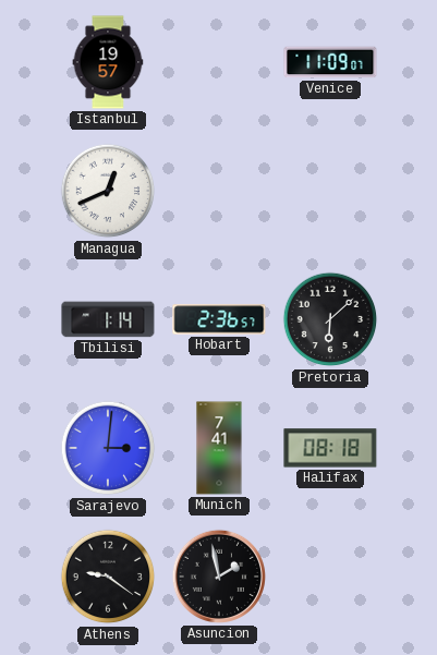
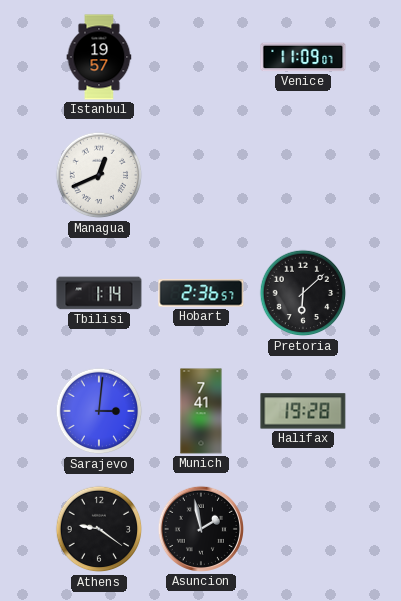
Halifax: 08:18 -> 19:28
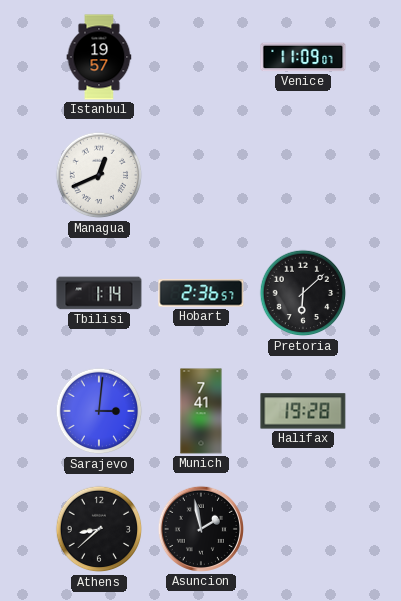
Athens: 9:21 -> 8:38
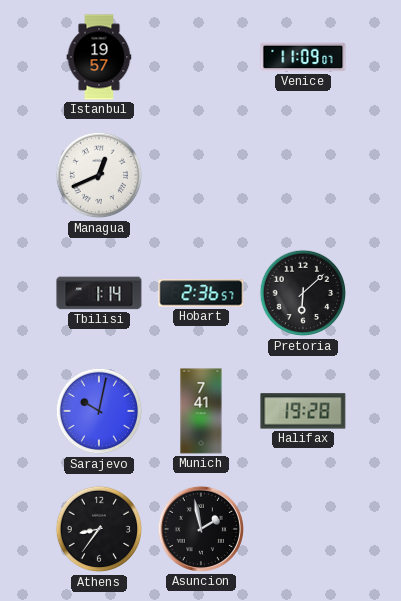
Sarajevo: 3:01 -> 10:02
Athens: 8:38 -> 8:36
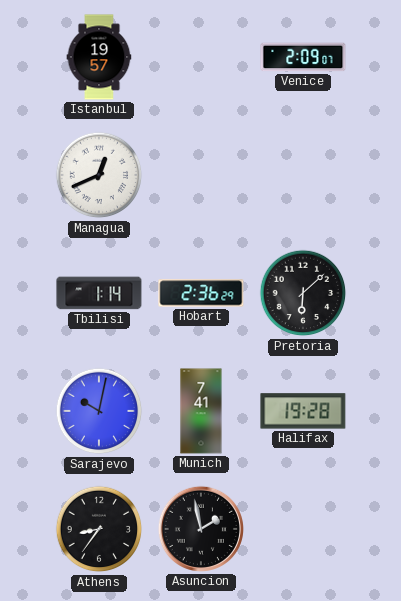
Venice: 11:09 -> 2:09
Hobart: 2:36:57 -> 2:36:29
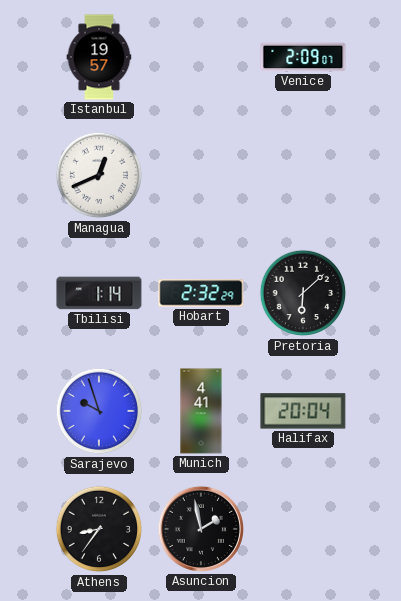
Hobart: 2:36 -> 2:32
Sarajevo: 10:02 -> 9:57
Munich: 7:41 -> 4:41
Halifax: 19:28 -> 20:04
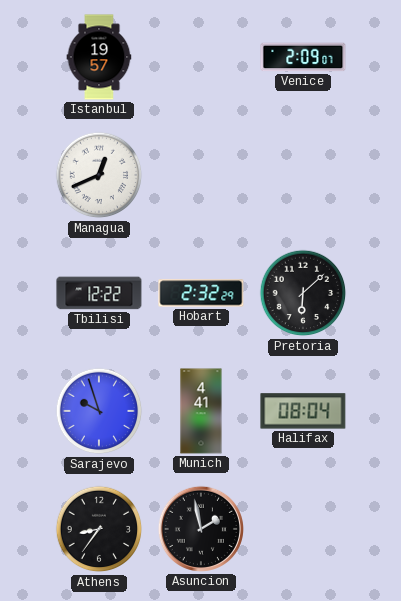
Tbilisi: 1:14 -> 12:22
Halifax: 20:04 -> 08:04
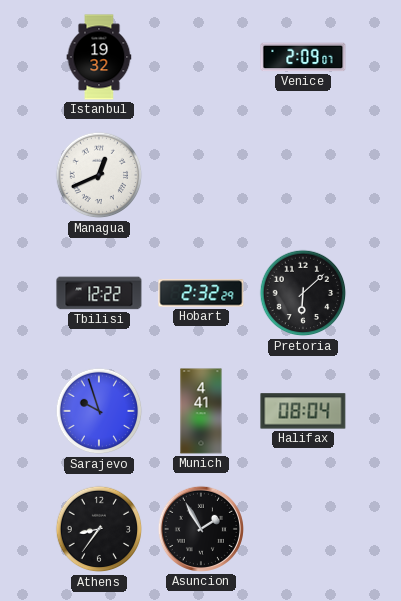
Istanbul: 19:57 -> 19:32
Asuncion: 1:58 -> 1:55
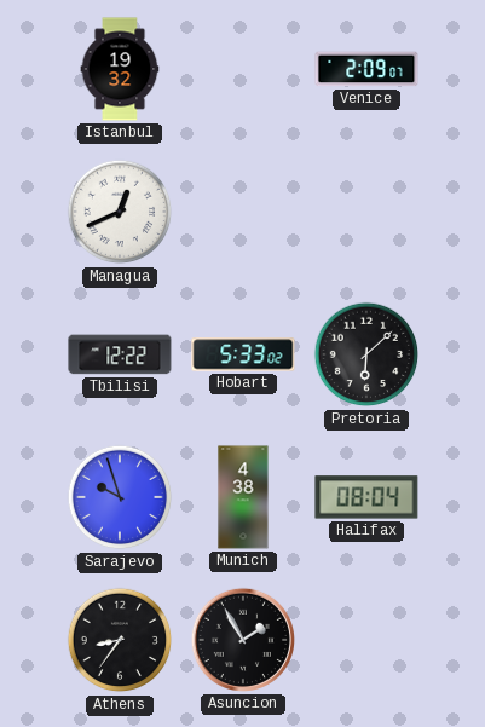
Hobart: 2:32 -> 5:33
Munich: 4:41 -> 4:38
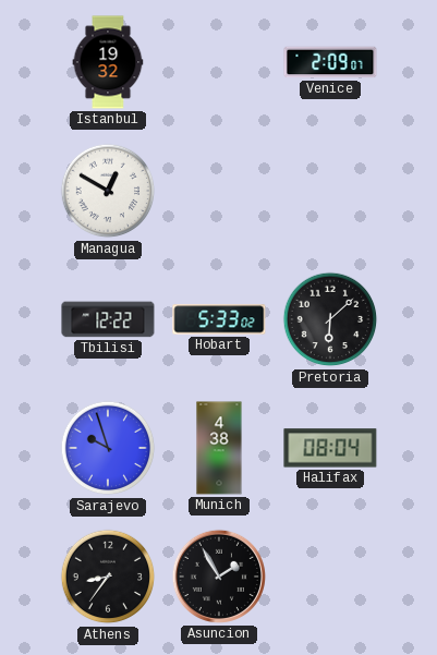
Managua: 12:41 -> 12:50
